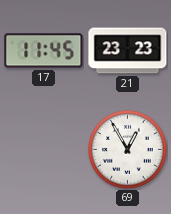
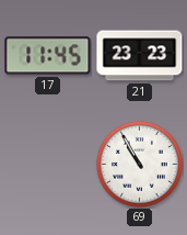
69: 12:55 -> 10:55
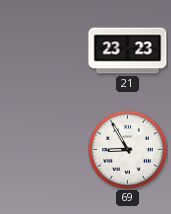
17: 11:45 -> none
69: 10:55 -> 8:55
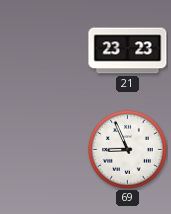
69: 8:55 -> 8:56
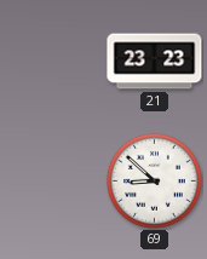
69: 8:56 -> 8:52
